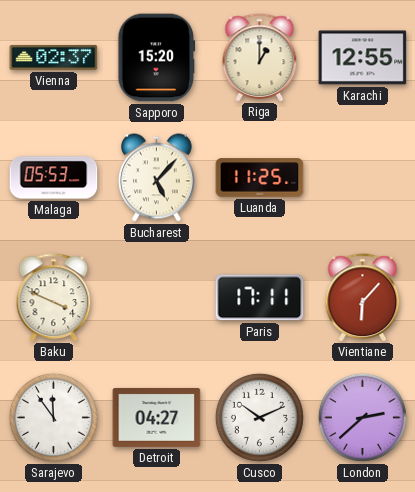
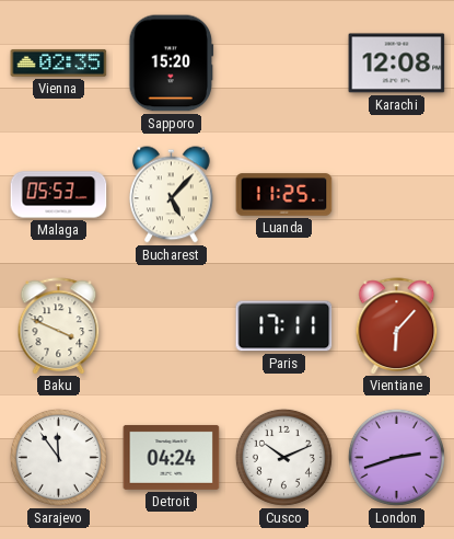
Vienna: 02:37 -> 02:35
Riga: 1:00 -> none
Karachi: 12:55 -> 12:08
Detroit: 04:27 -> 04:24
London: 2:38 -> 2:42
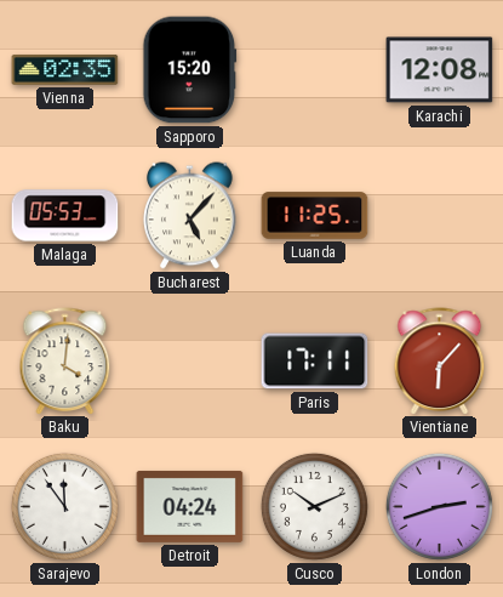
Baku: 3:49 -> 4:01
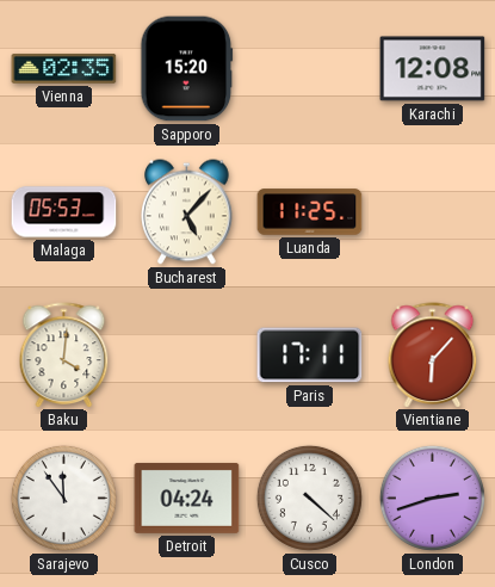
Cusco: 10:11 -> 4:22
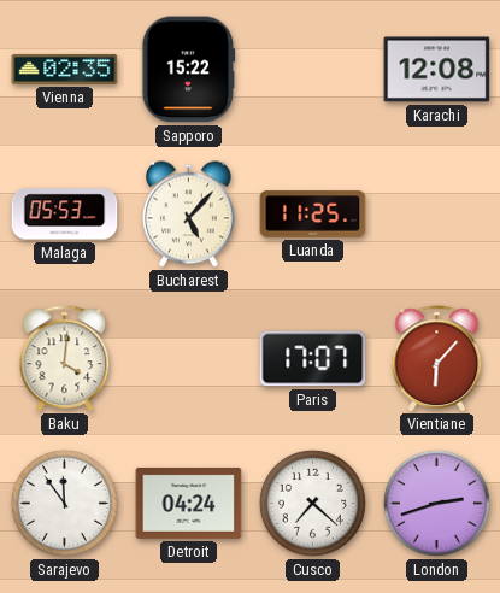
Sapporo: 15:20 -> 15:22
Paris: 17:11 -> 17:07
Cusco: 4:22 -> 7:22
